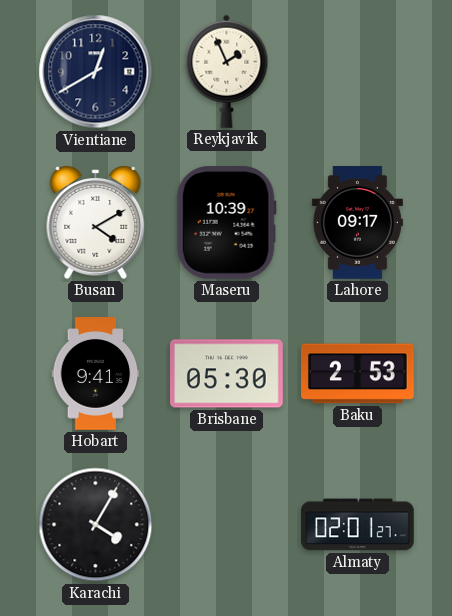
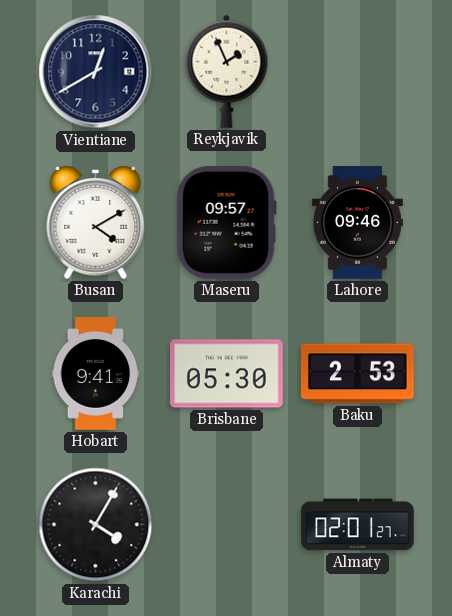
Maseru: 10:39 -> 09:57
Lahore: 09:17 -> 09:46
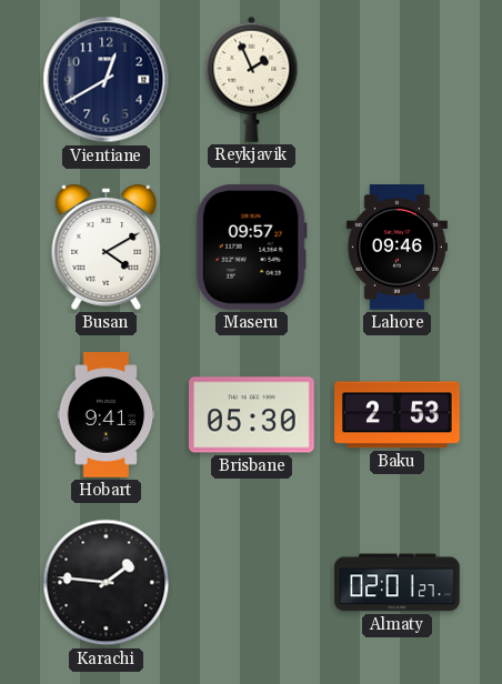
Karachi: 4:05 -> 1:46
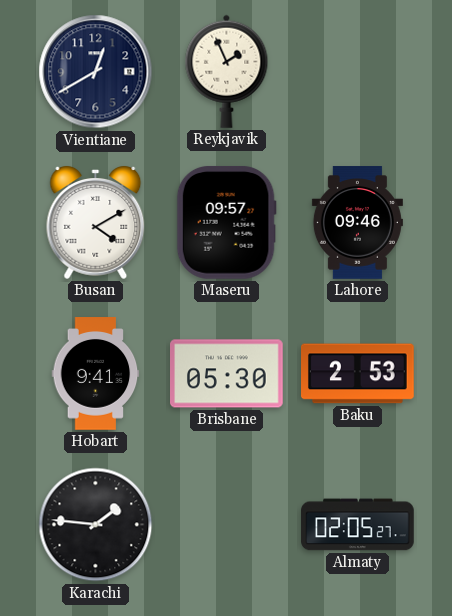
Almaty: 02:01 -> 02:05
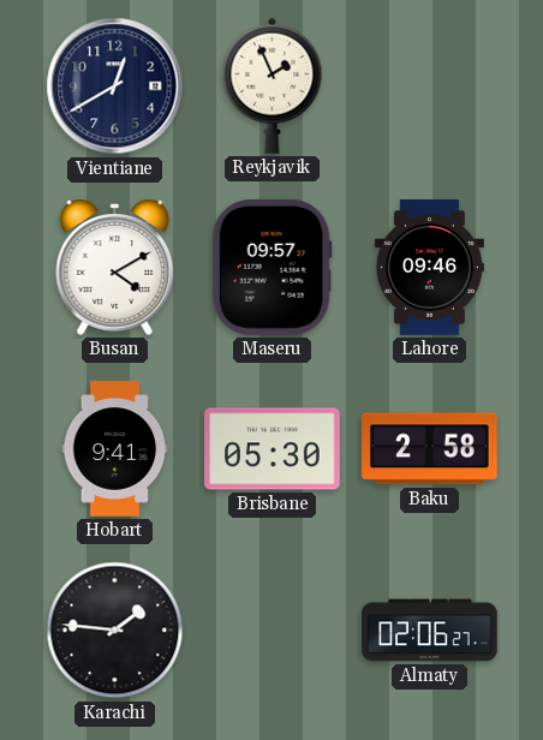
Baku: 2:53 -> 2:58
Almaty: 02:05 -> 02:06
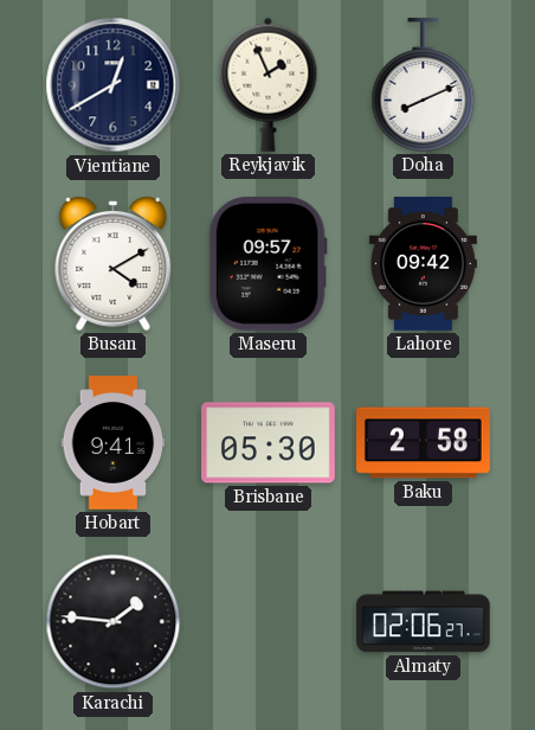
Doha: none -> 8:11
Lahore: 09:46 -> 09:42
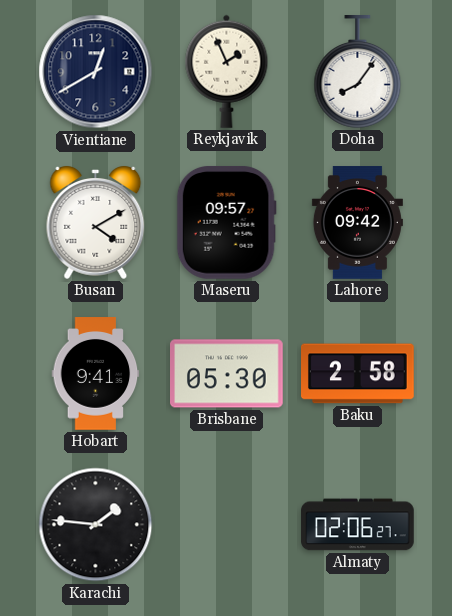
Doha: 8:11 -> 8:06
